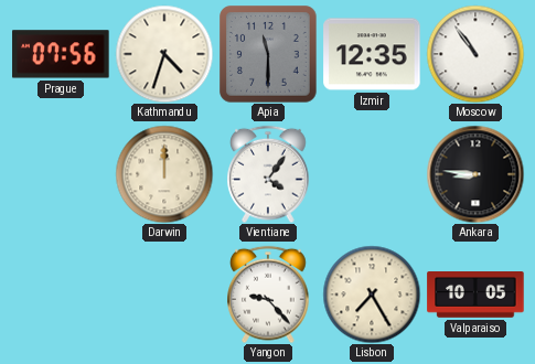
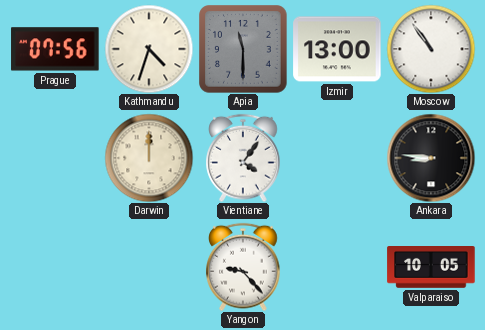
Izmir: 12:35 -> 13:00
Lisbon: 7:25 -> none
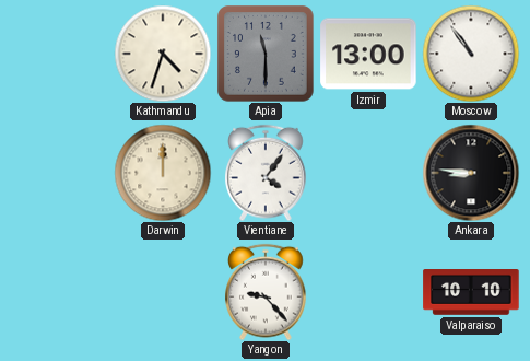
Prague: 07:56 -> none
Valparaiso: 10:05 -> 10:10
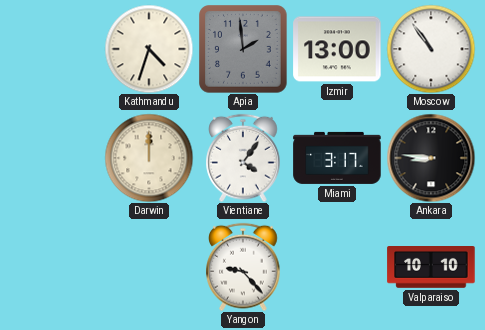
Apia: 11:30 -> 1:59
Miami: none -> 3:17
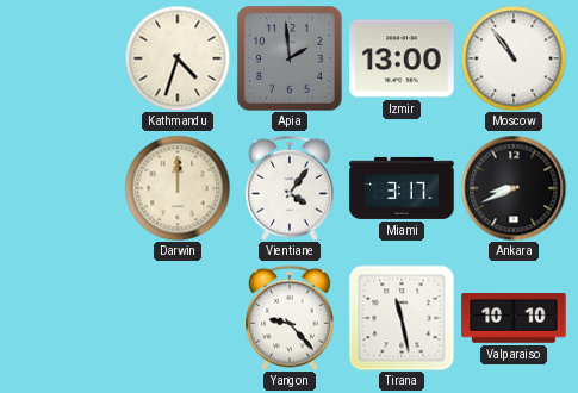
Ankara: 8:46 -> 8:41
Tirana: none -> 11:28
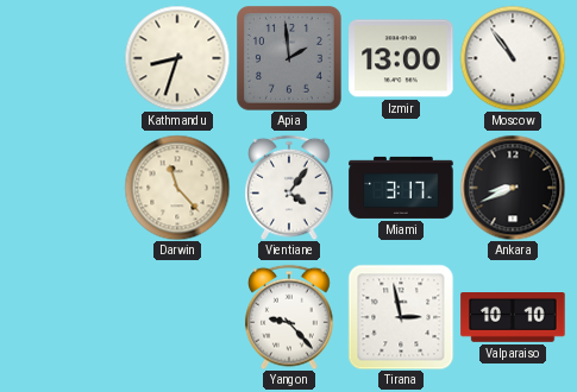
Kathmandu: 4:33 -> 8:33
Darwin: 12:00 -> 11:23
Tirana: 11:28 -> 2:58
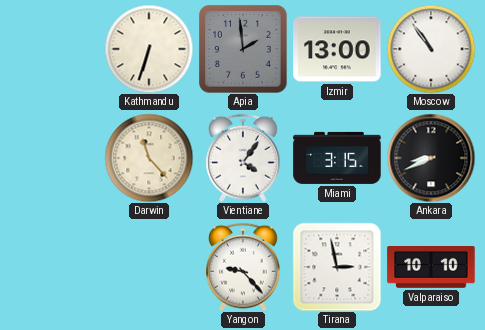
Kathmandu: 8:33 -> 6:33
Miami: 3:17 -> 3:15
